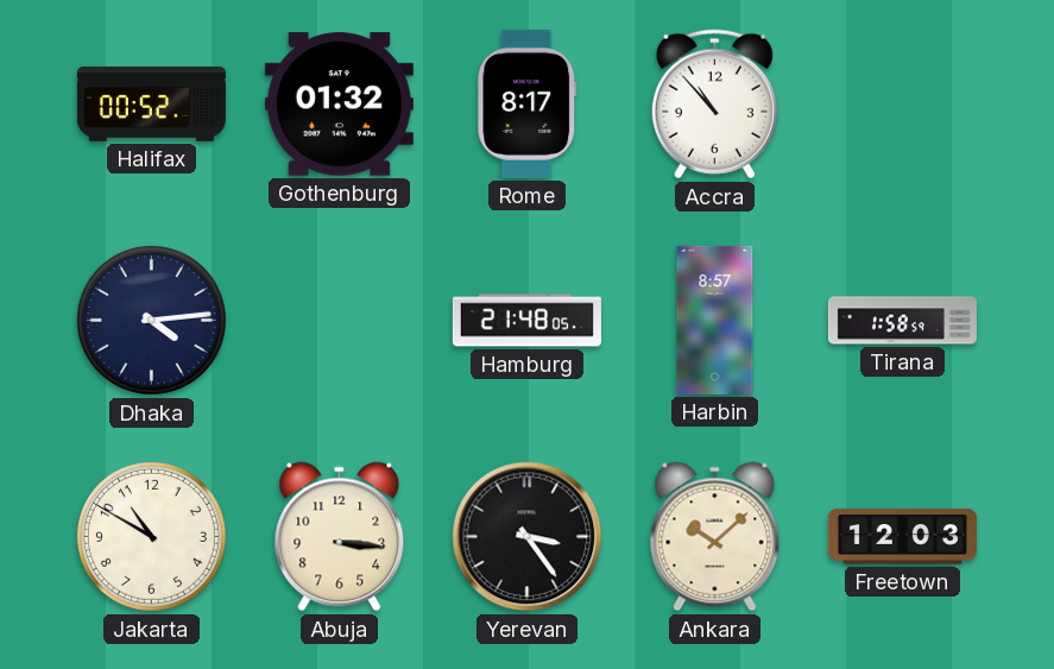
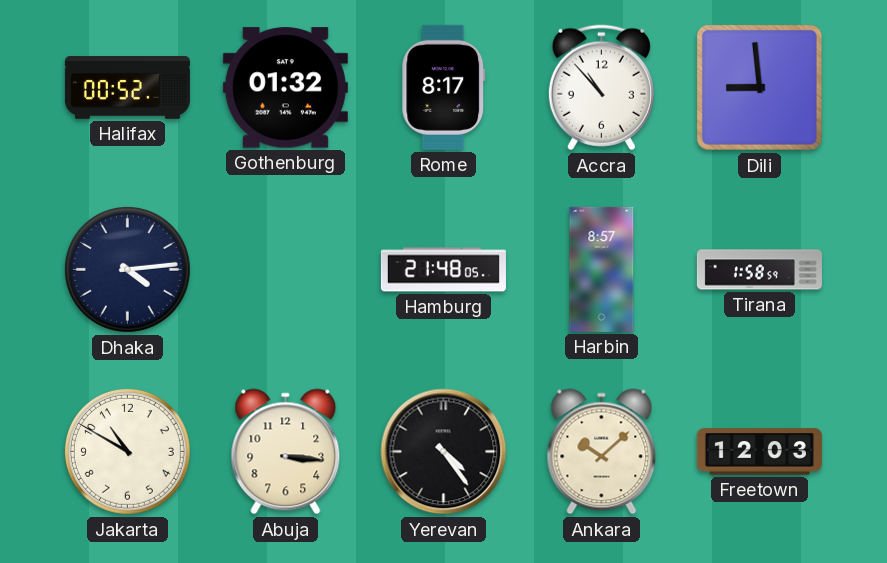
Dili: none -> 8:59
Yerevan: 3:24 -> 4:24
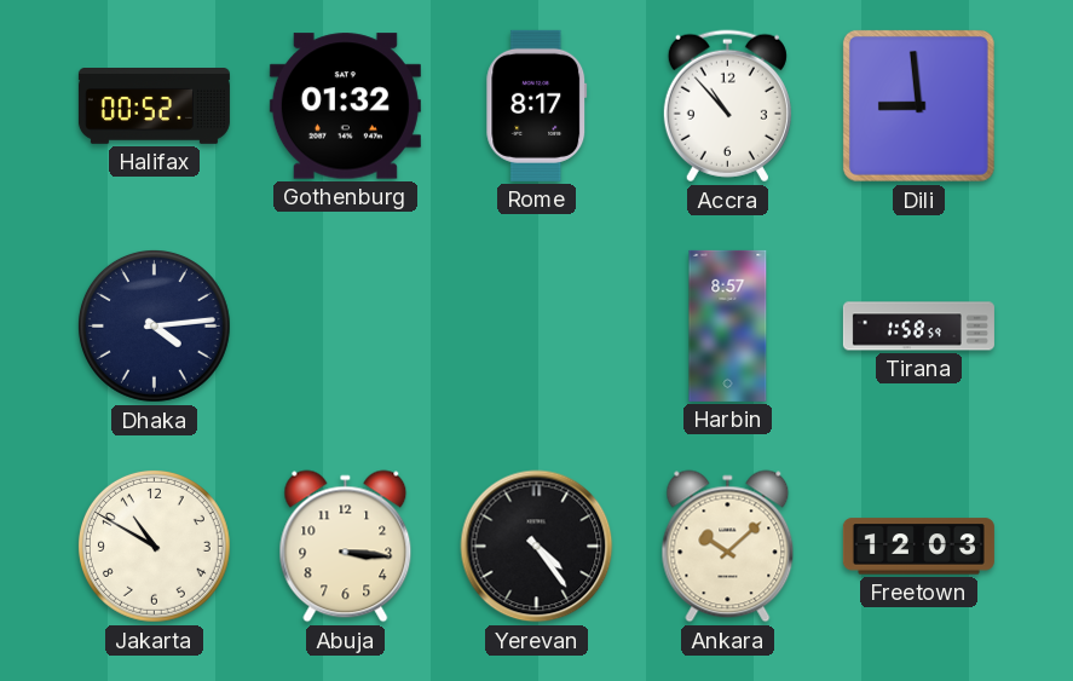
Hamburg: 21:48 -> none
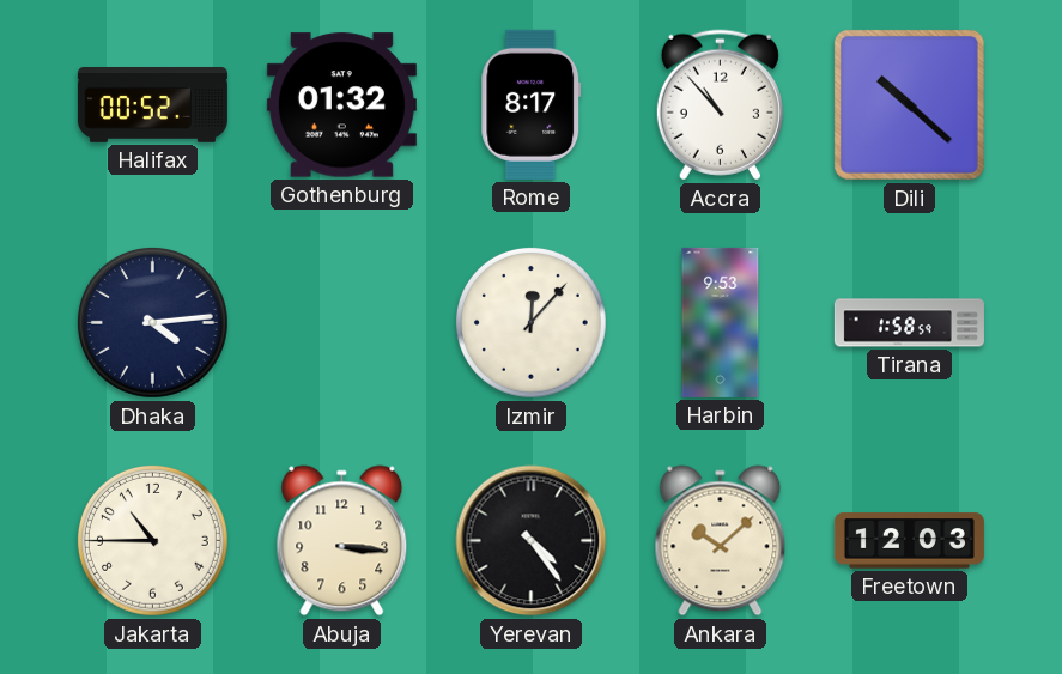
Dili: 8:59 -> 10:22
Izmir: none -> 12:07
Harbin: 8:57 -> 9:53
Jakarta: 10:50 -> 10:45
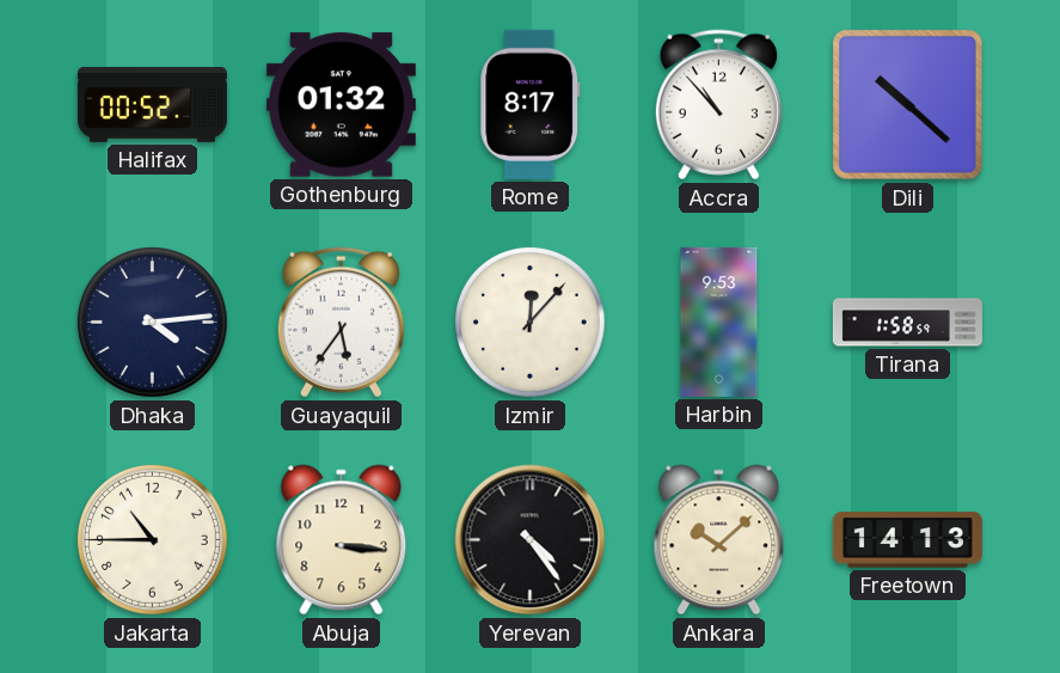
Guayaquil: none -> 5:36
Freetown: 12:03 -> 14:13
